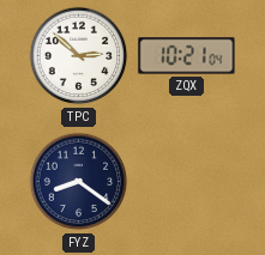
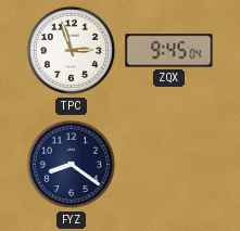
TPC: 2:52 -> 2:57
ZQX: 10:21 -> 9:45
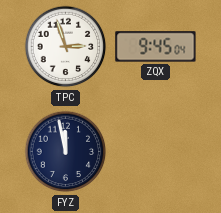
FYZ: 8:21 -> 11:58
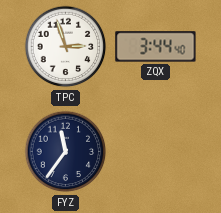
ZQX: 9:45 -> 3:44
FYZ: 11:58 -> 11:36
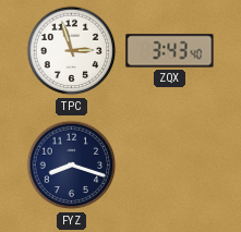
ZQX: 3:44 -> 3:43
FYZ: 11:36 -> 8:18
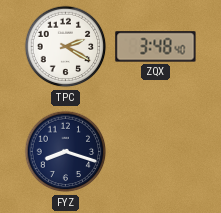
TPC: 2:57 -> 2:20
ZQX: 3:43 -> 3:48
